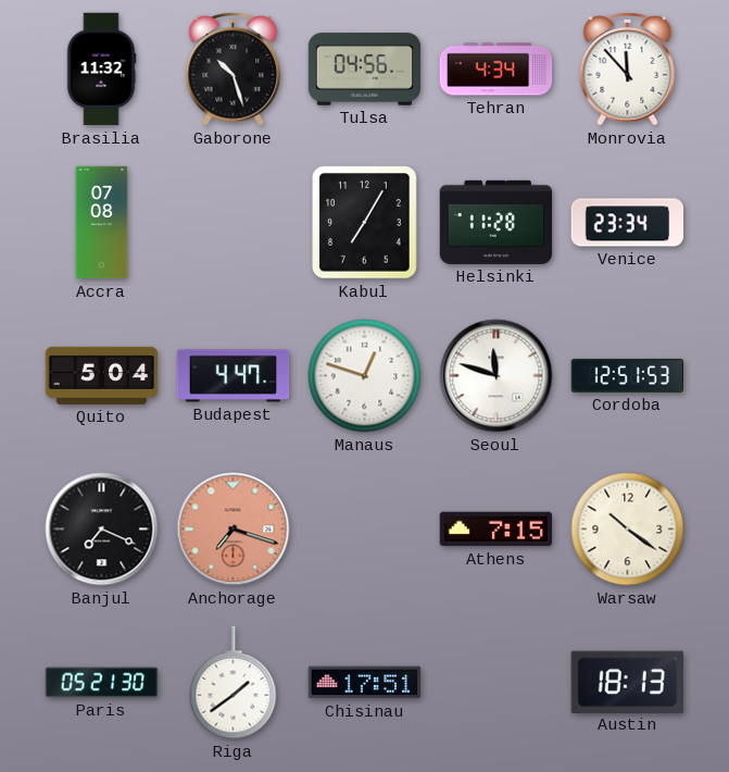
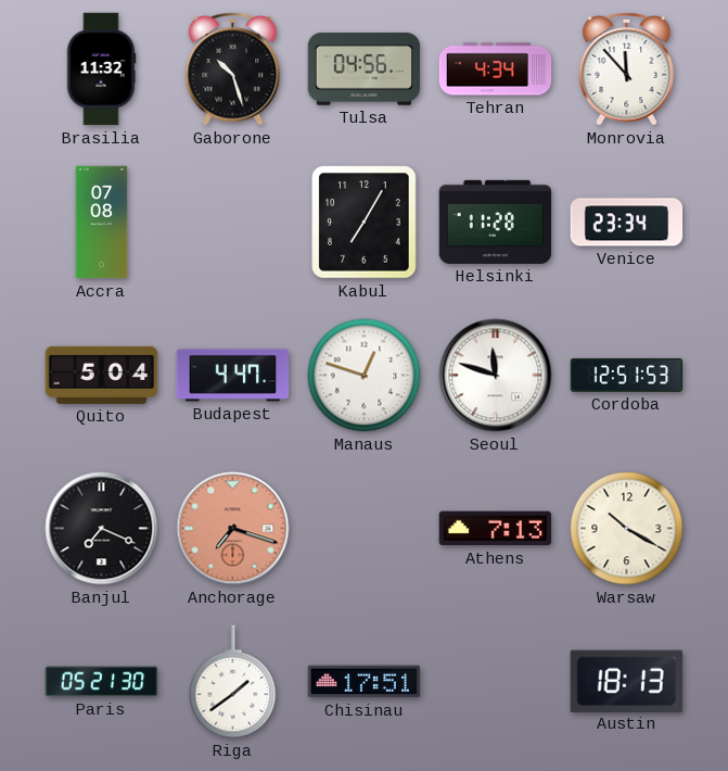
Athens: 7:15 -> 7:13
Warsaw: 10:21 -> 10:20
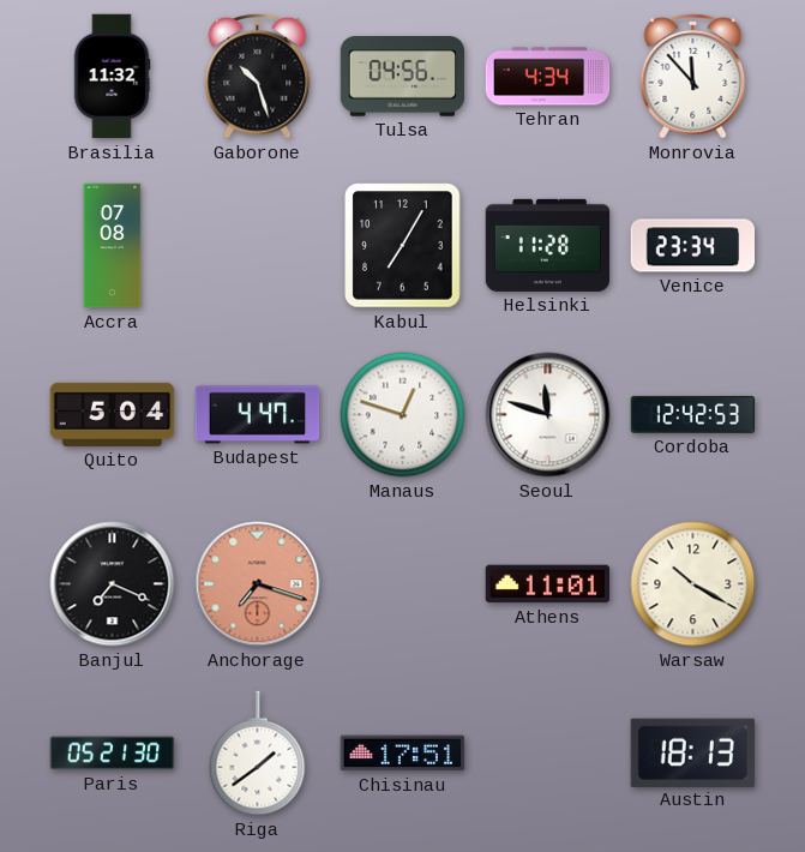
Cordoba: 12:51 -> 12:42
Athens: 7:13 -> 11:01
